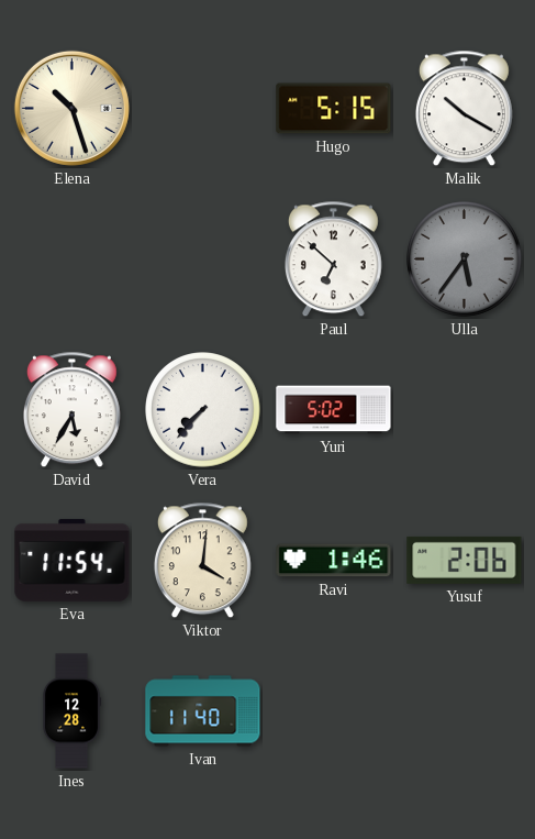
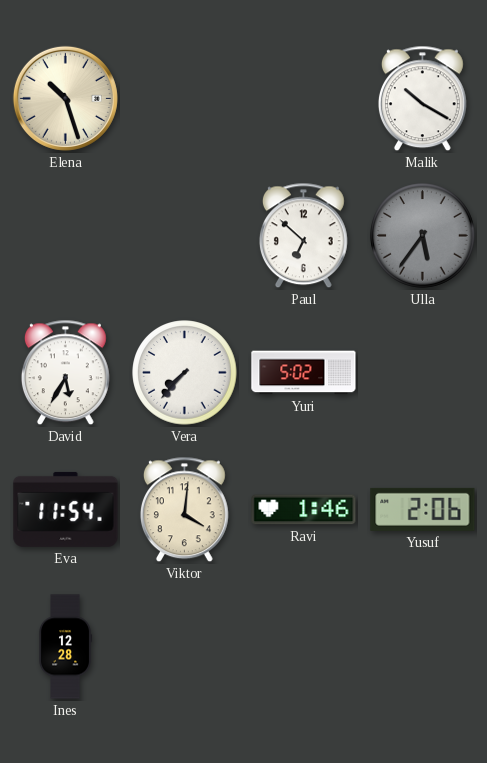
Hugo: 5:15 -> none
Ivan: 11:40 -> none
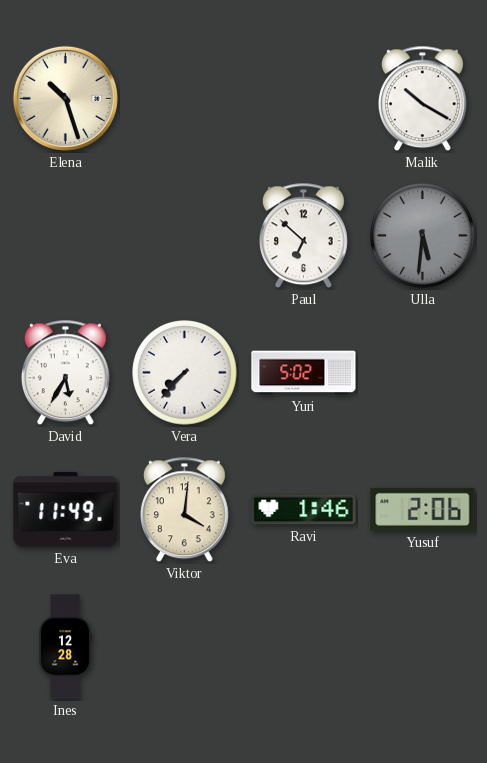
Ulla: 5:36 -> 5:31
Eva: 11:54 -> 11:49
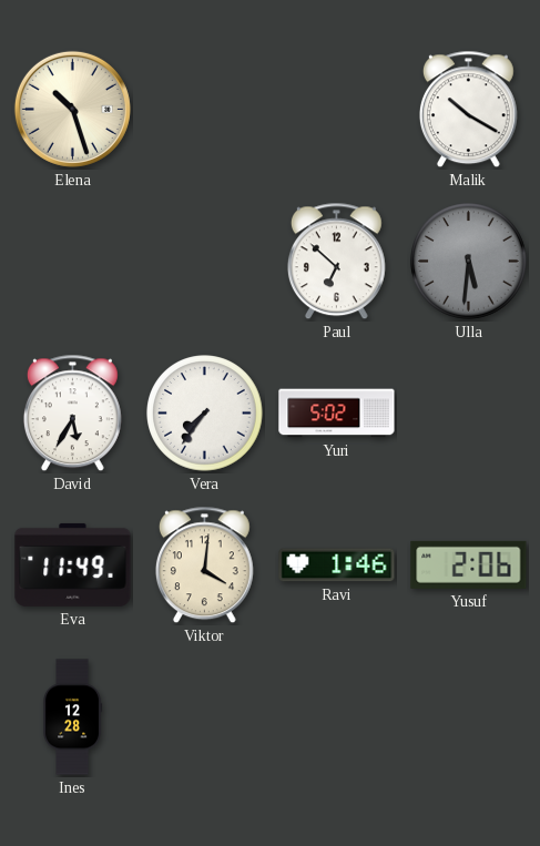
Vera: 7:37 -> 7:36
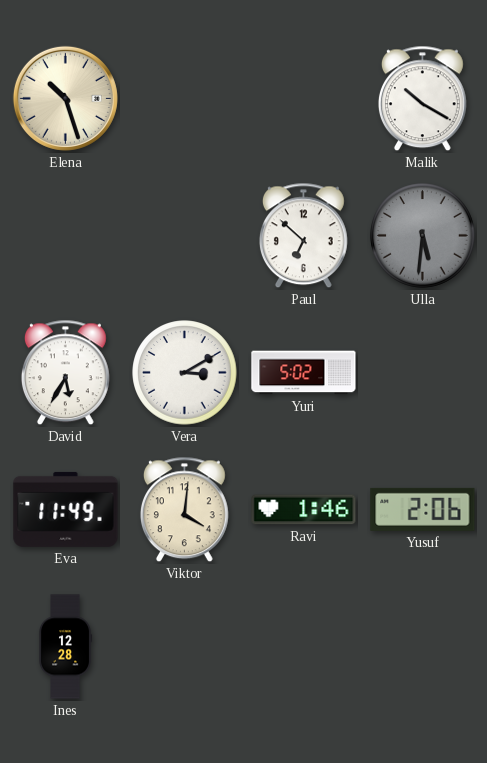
Vera: 7:36 -> 3:10
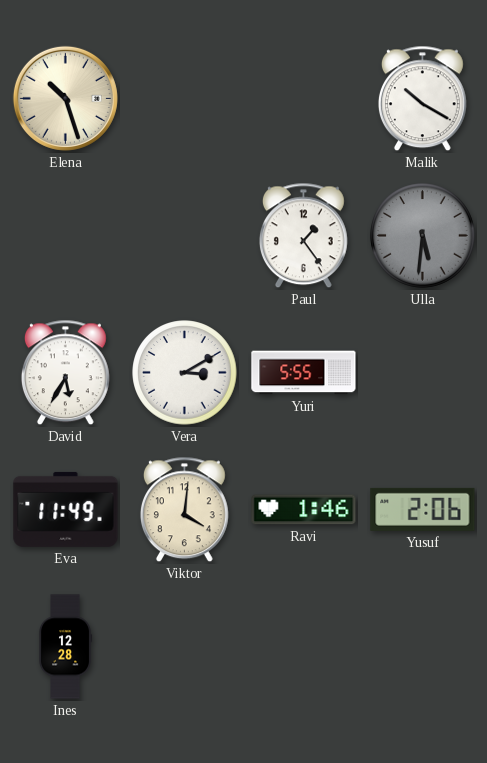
Paul: 6:52 -> 1:24
Yuri: 5:02 -> 5:55
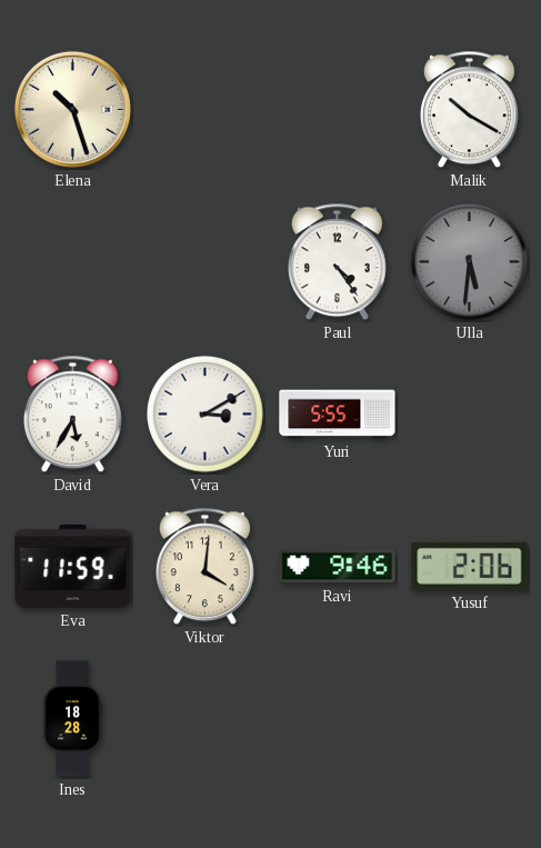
Paul: 1:24 -> 4:24
Eva: 11:49 -> 11:59
Ravi: 1:46 -> 9:46
Ines: 12:28 -> 18:28
